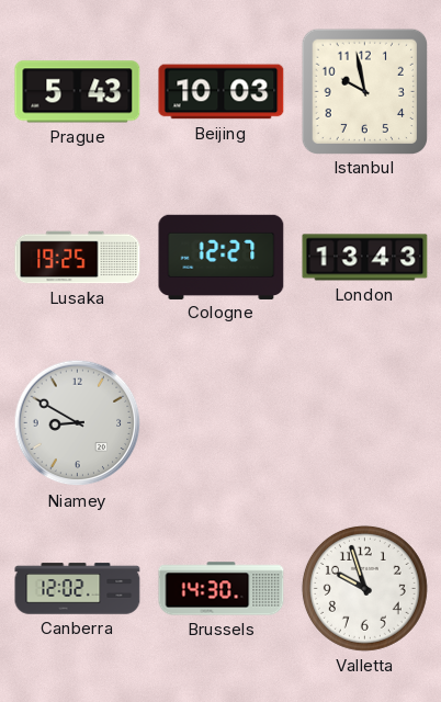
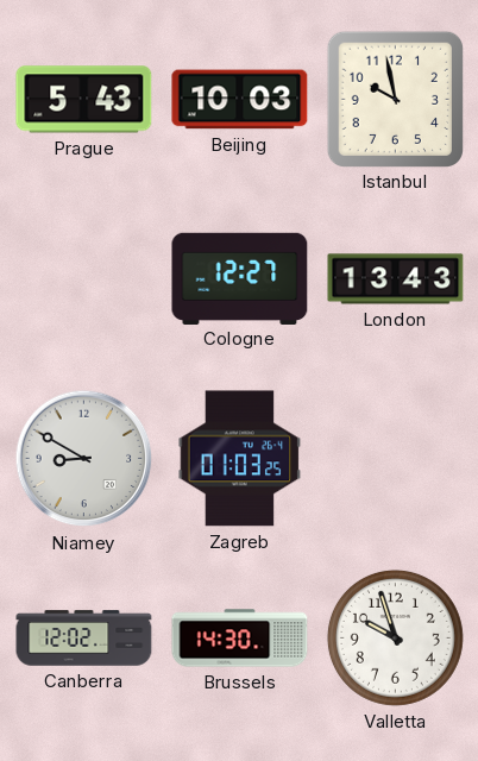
Lusaka: 19:25 -> none
Zagreb: none -> 01:03
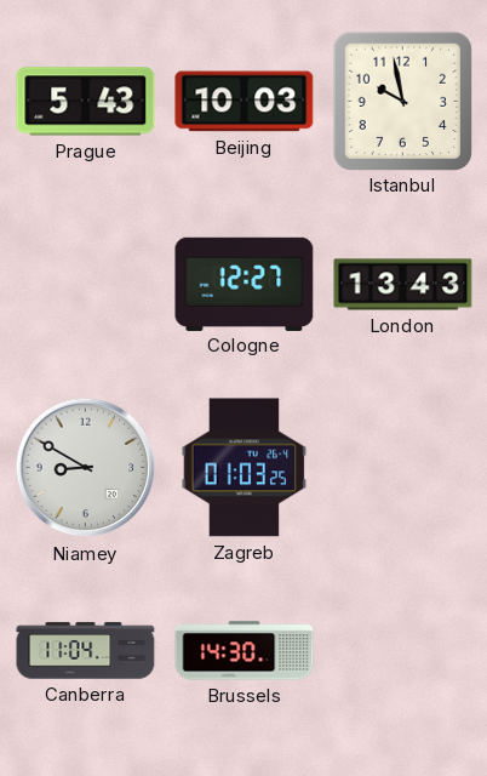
Canberra: 12:02 -> 11:04
Valletta: 9:57 -> none
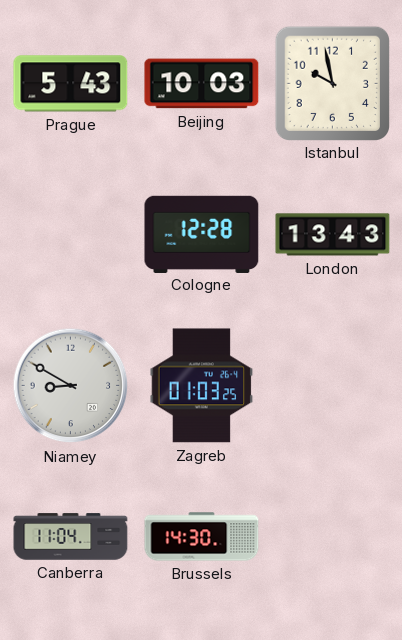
Cologne: 12:27 -> 12:28
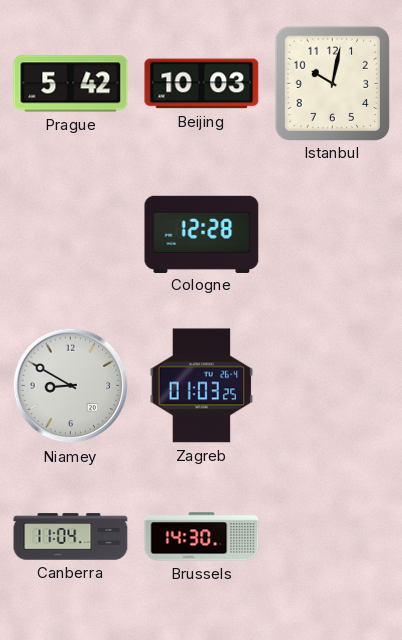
Prague: 5:43 -> 5:42
Istanbul: 9:58 -> 10:02
London: 13:43 -> none
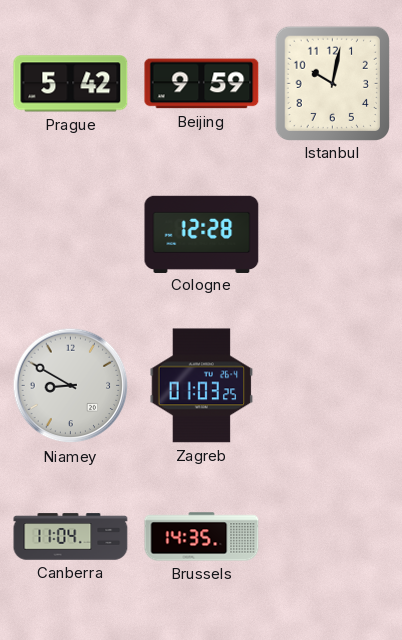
Beijing: 10:03 -> 9:59
Brussels: 14:30 -> 14:35
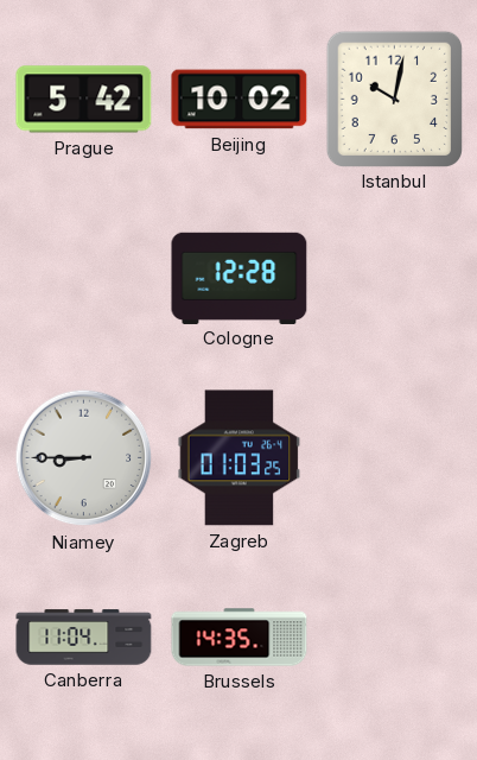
Beijing: 9:59 -> 10:02
Niamey: 8:50 -> 8:45
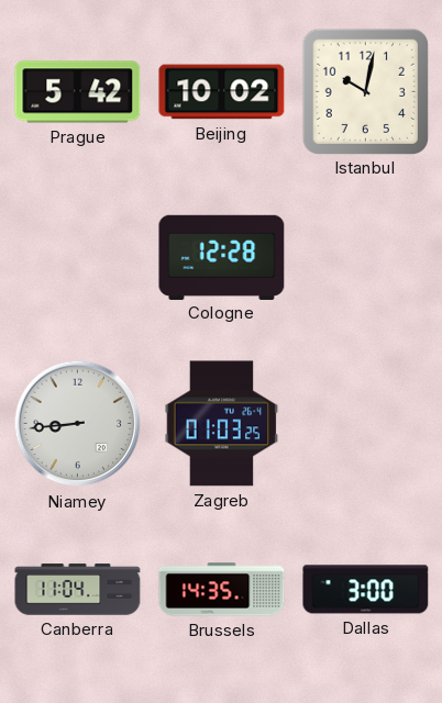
Niamey: 8:45 -> 8:44
Dallas: none -> 3:00
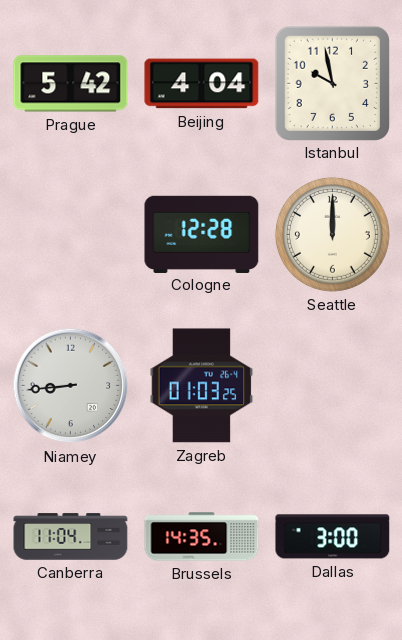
Beijing: 10:02 -> 4:04
Istanbul: 10:02 -> 9:58
Seattle: none -> 12:00
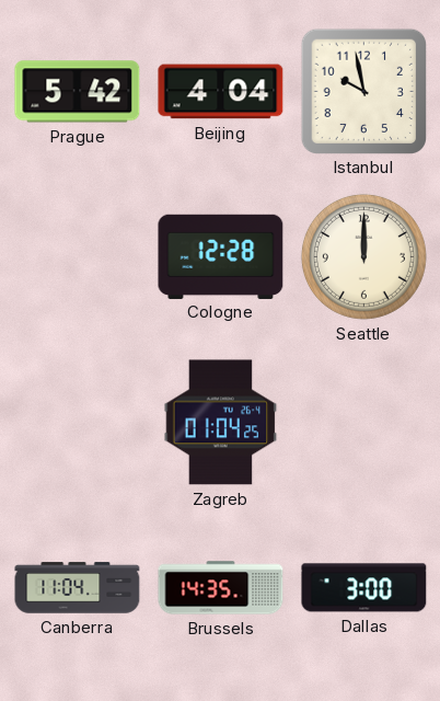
Niamey: 8:44 -> none
Zagreb: 01:03 -> 01:04
